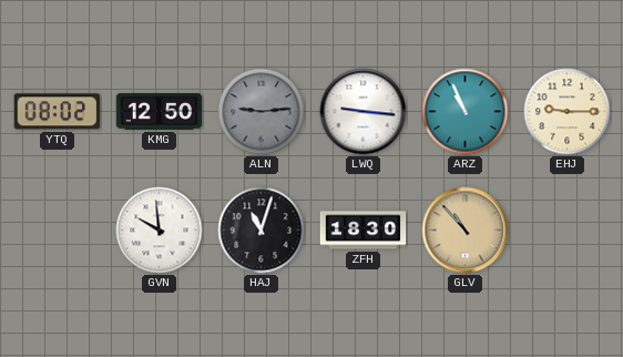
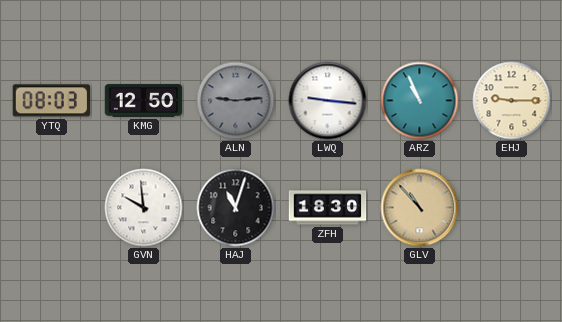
YTQ: 08:02 -> 08:03
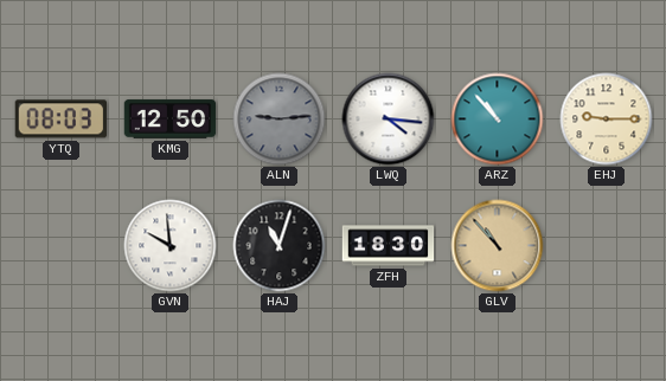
LWQ: 9:16 -> 4:16
ARZ: 10:56 -> 10:53
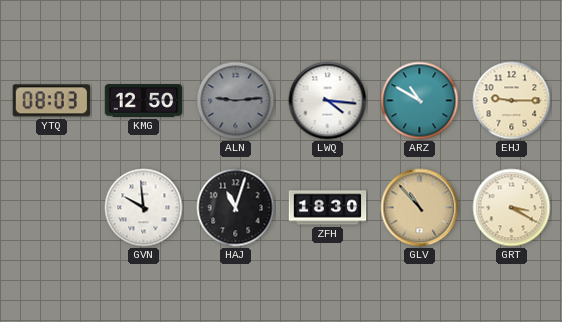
ARZ: 10:53 -> 10:50
GRT: none -> 3:20
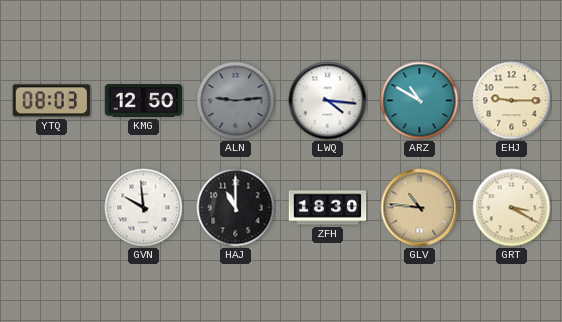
HAJ: 11:03 -> 11:00
GLV: 10:53 -> 10:46
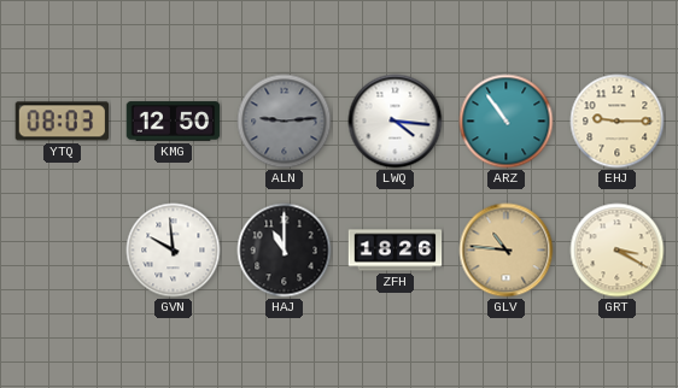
ARZ: 10:50 -> 10:54
ZFH: 18:30 -> 18:26
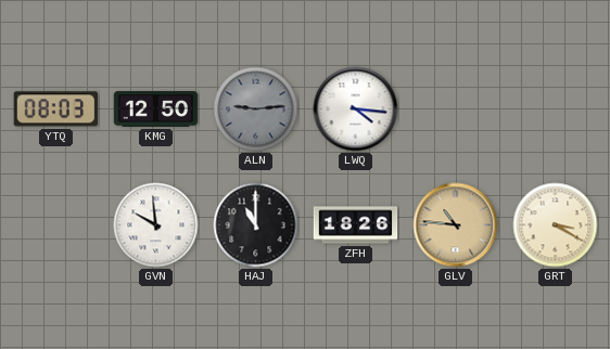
ARZ: 10:54 -> none
EHJ: 9:15 -> none
